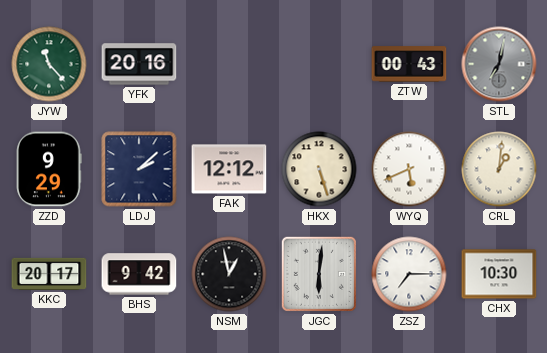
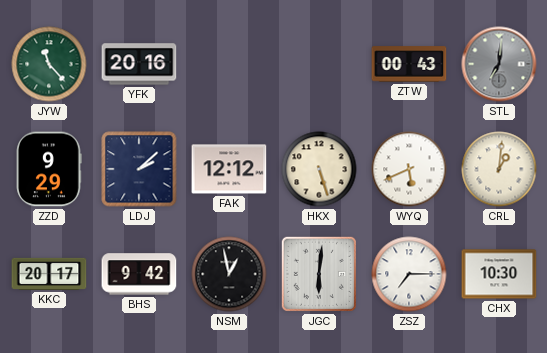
STL: 7:02 -> 7:01
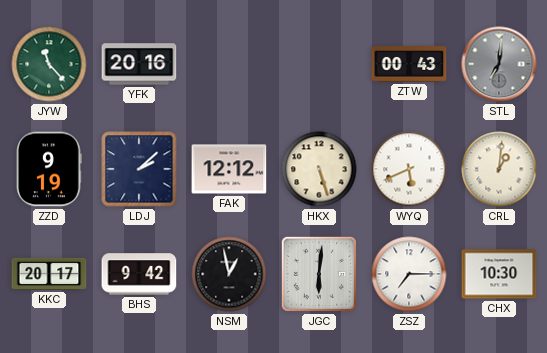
ZZD: 9:29 -> 9:19
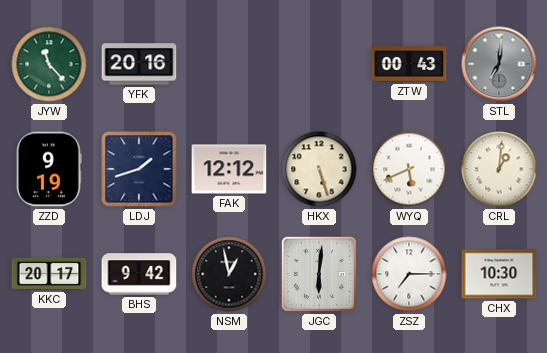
LDJ: 2:08 -> 1:42
